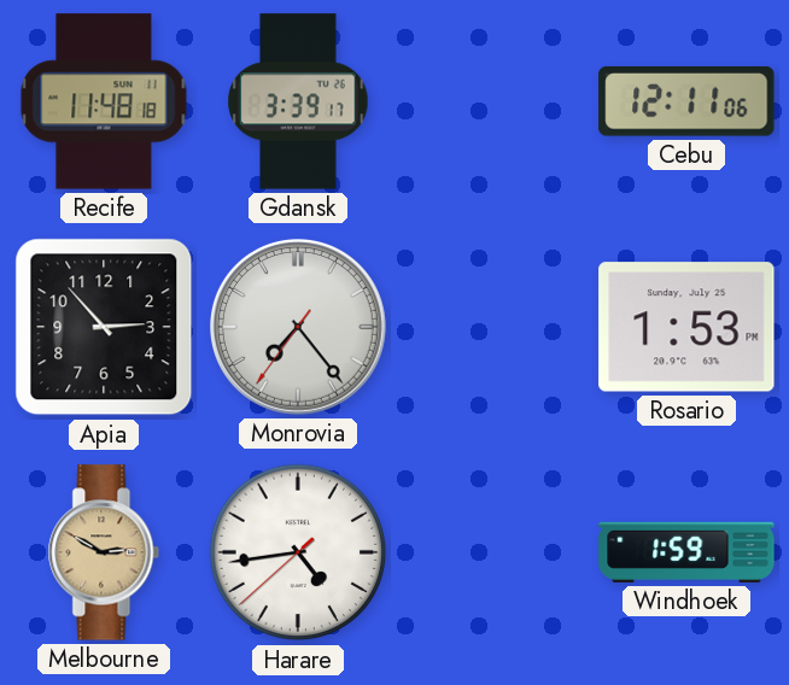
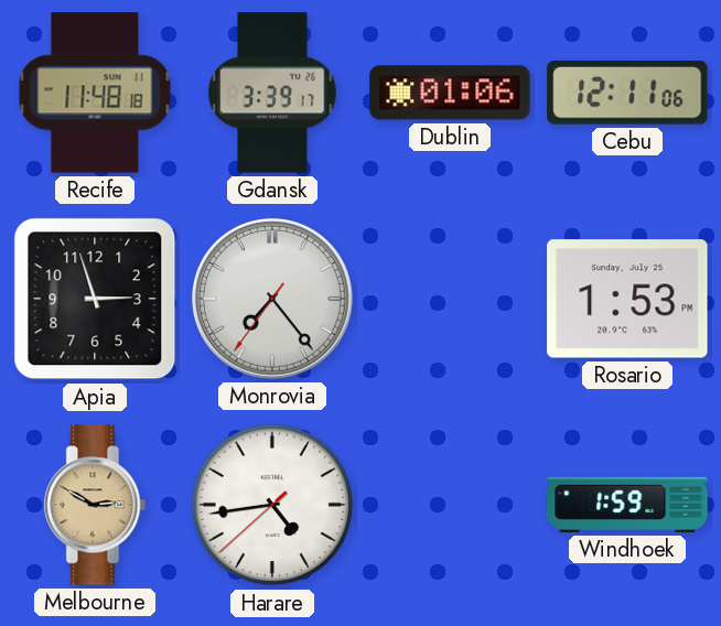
Dublin: none -> 01:06
Apia: 2:53 -> 2:57
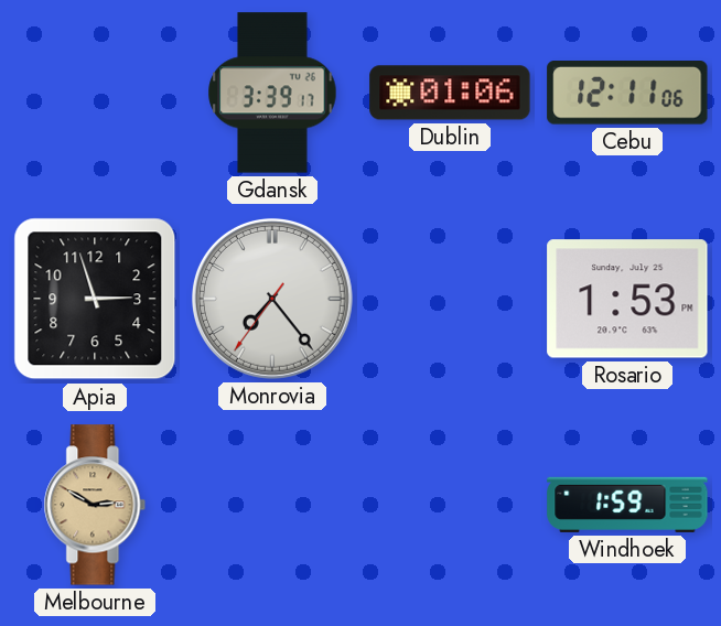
Recife: 11:48 -> none
Harare: 4:43 -> none
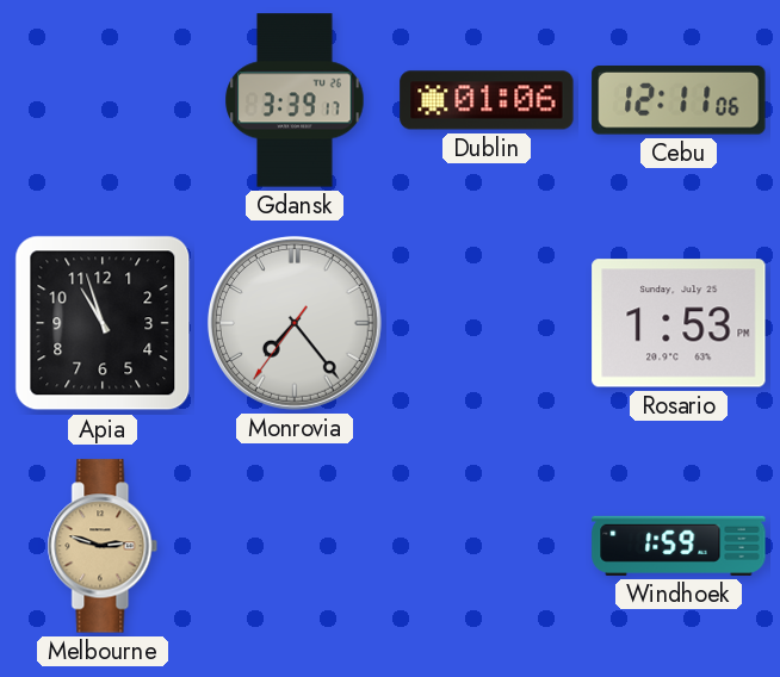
Apia: 2:57 -> 10:57
Melbourne: 2:50 -> 2:48
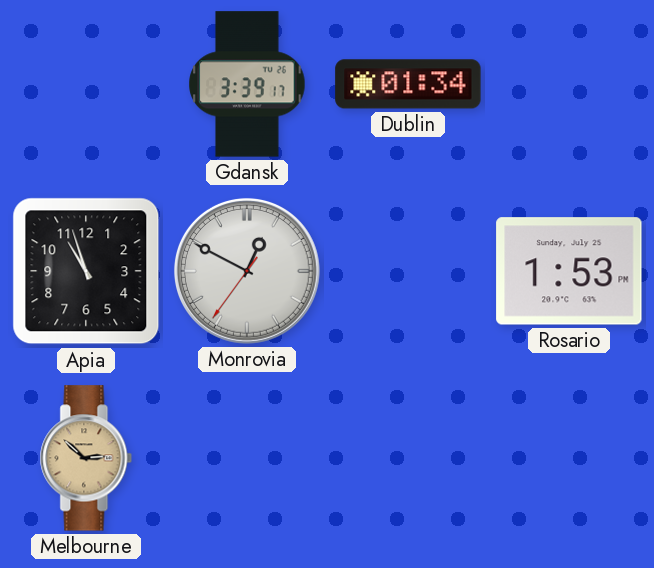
Dublin: 01:06 -> 01:34
Cebu: 12:11 -> none
Monrovia: 7:23 -> 12:49
Melbourne: 2:48 -> 2:52
Windhoek: 1:59 -> none
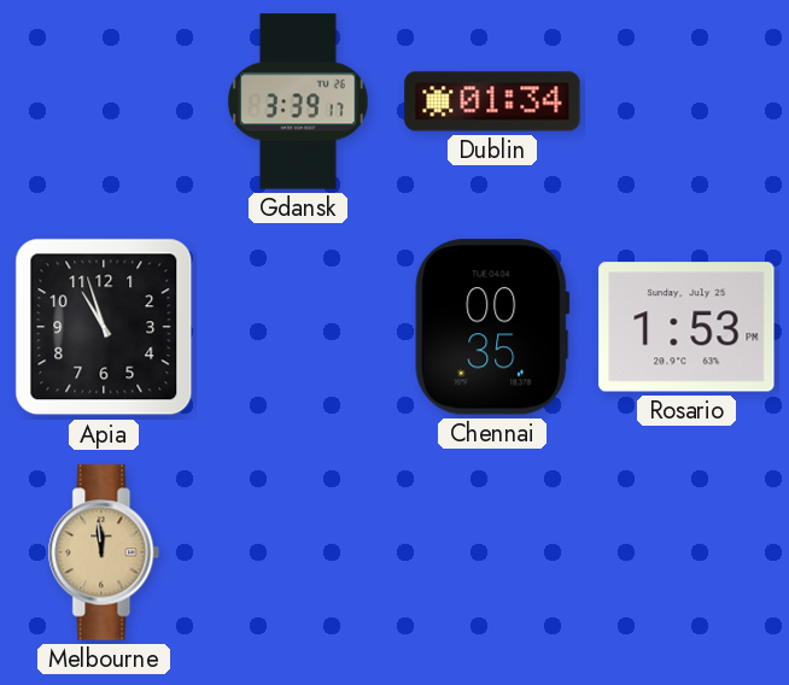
Monrovia: 12:49 -> none
Chennai: none -> 00:35
Melbourne: 2:52 -> 11:59
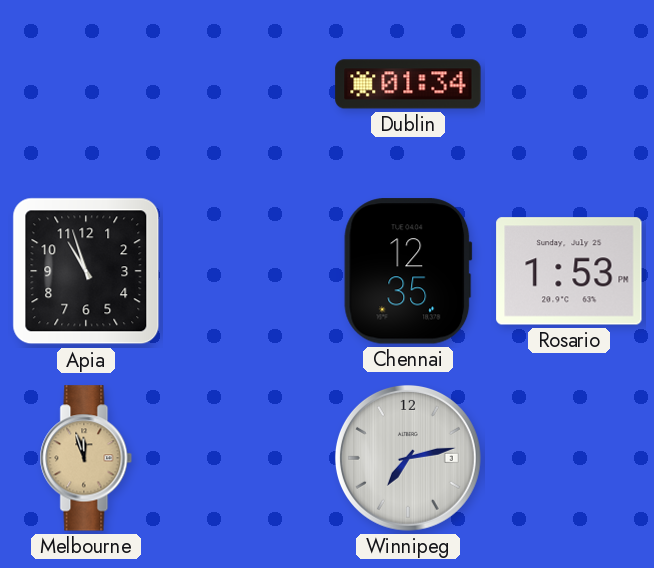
Gdansk: 3:39 -> none
Chennai: 00:35 -> 12:35
Melbourne: 11:59 -> 11:57
Winnipeg: none -> 7:13
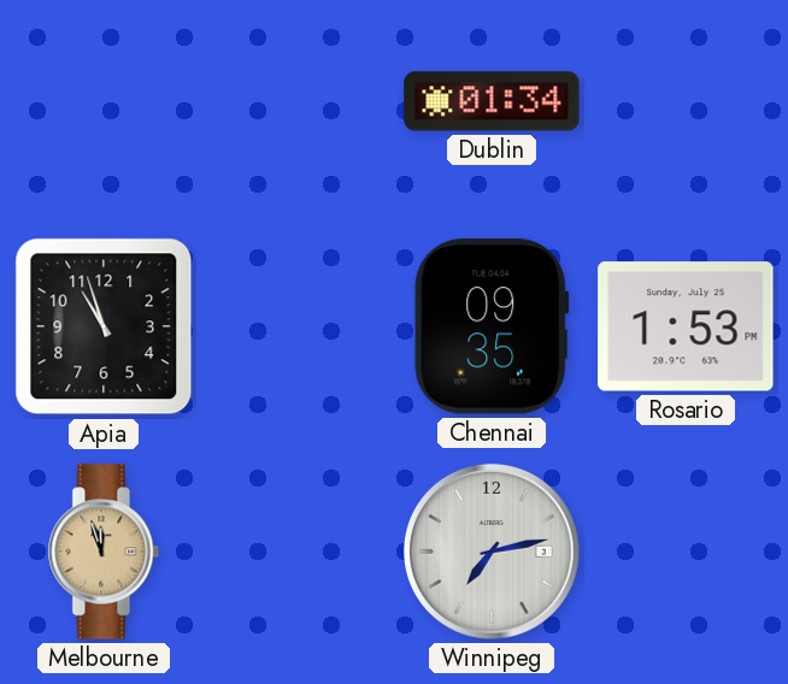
Chennai: 12:35 -> 09:35
